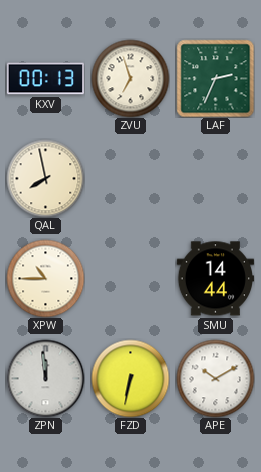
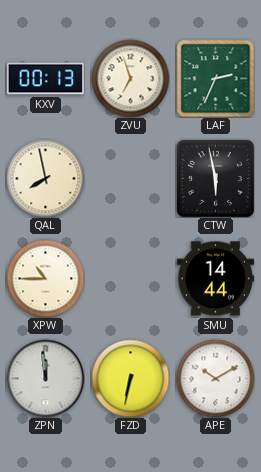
CTW: none -> 5:58
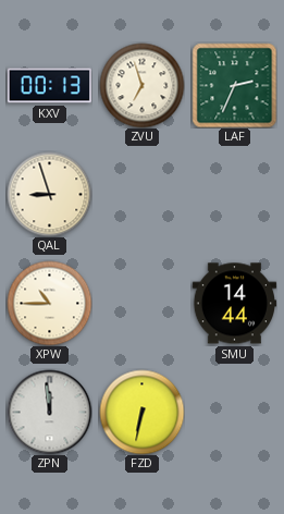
QAL: 7:58 -> 8:57
CTW: 5:58 -> none
APE: 10:10 -> none
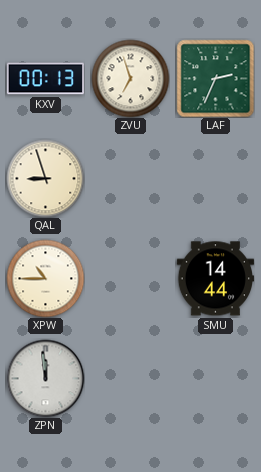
FZD: 6:32 -> none
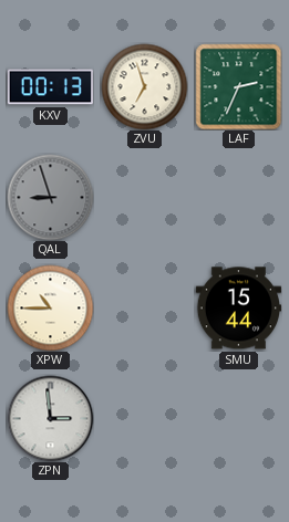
QAL dial: cream -> grey
SMU: 14:44 -> 15:44
ZPN: 11:59 -> 2:59
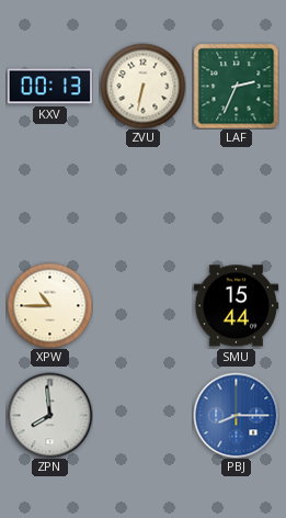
ZVU: 6:57 -> 6:32
QAL: 8:57 -> none
ZPN: 2:59 -> 7:59
PBJ: none -> 8:15
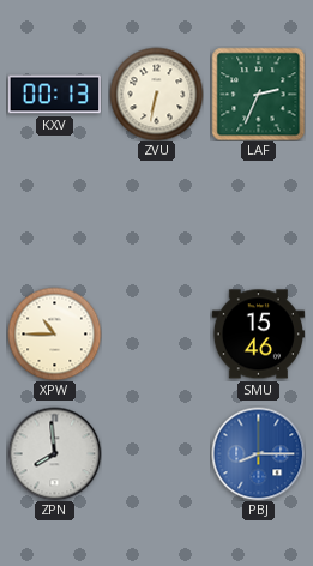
SMU: 15:44 -> 15:46
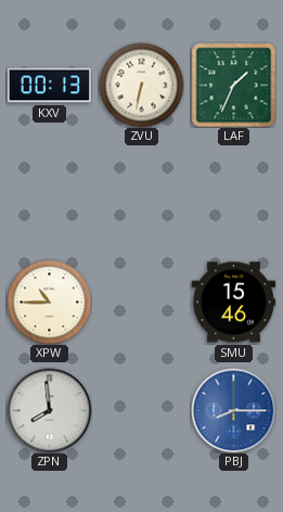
LAF: 2:34 -> 1:34
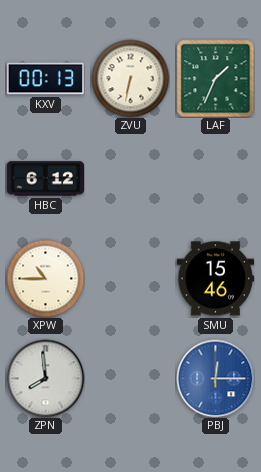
HBC: none -> 6:12
PBJ: 8:15 -> 12:15
